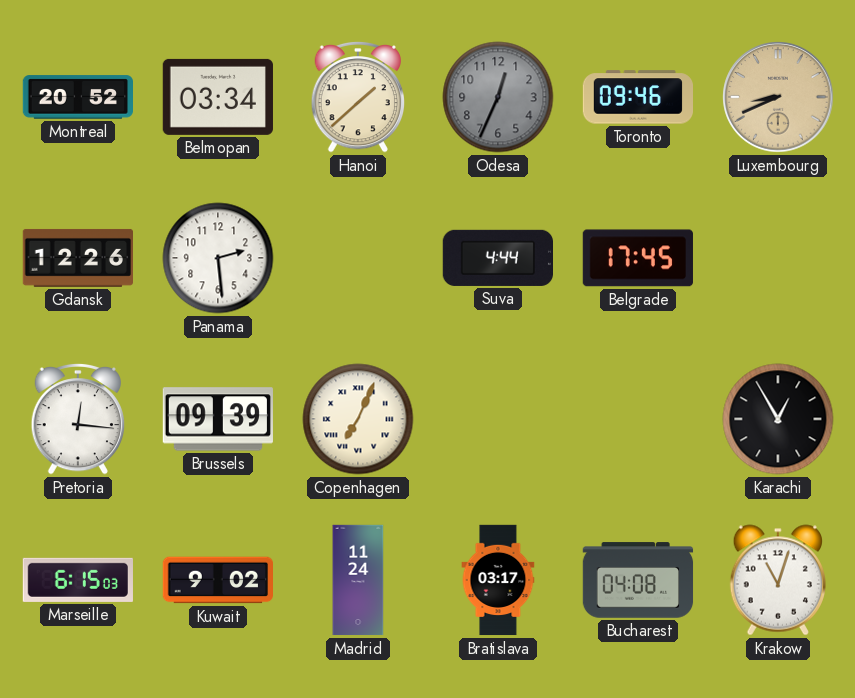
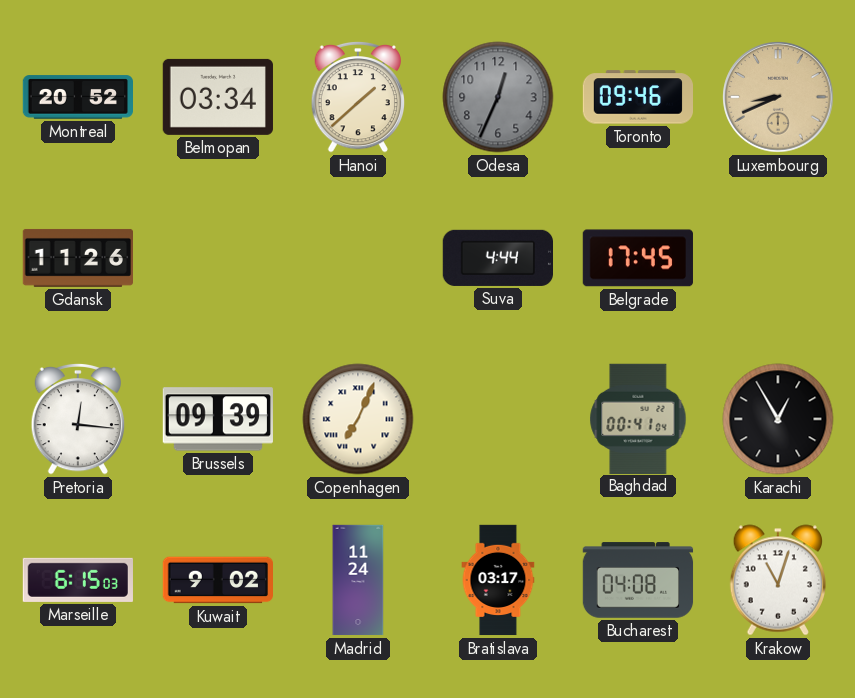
Gdansk: 12:26 -> 11:26
Panama: 2:29 -> none
Baghdad: none -> 00:41
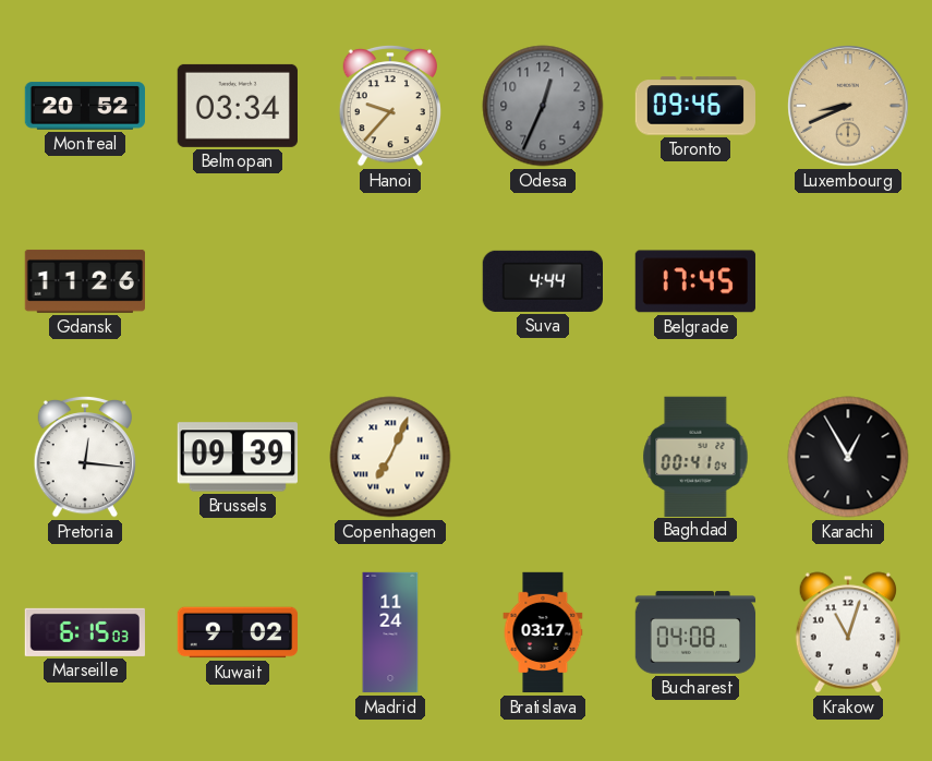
Hanoi: 1:38 -> 9:37
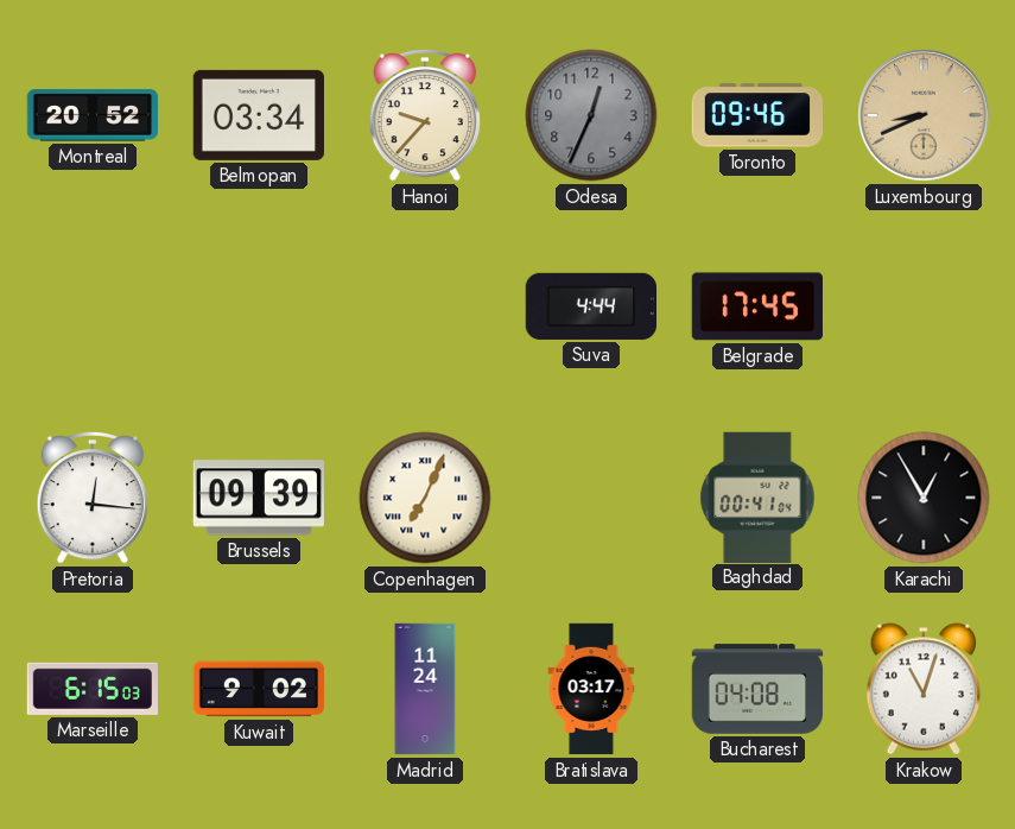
Gdansk: 11:26 -> none
